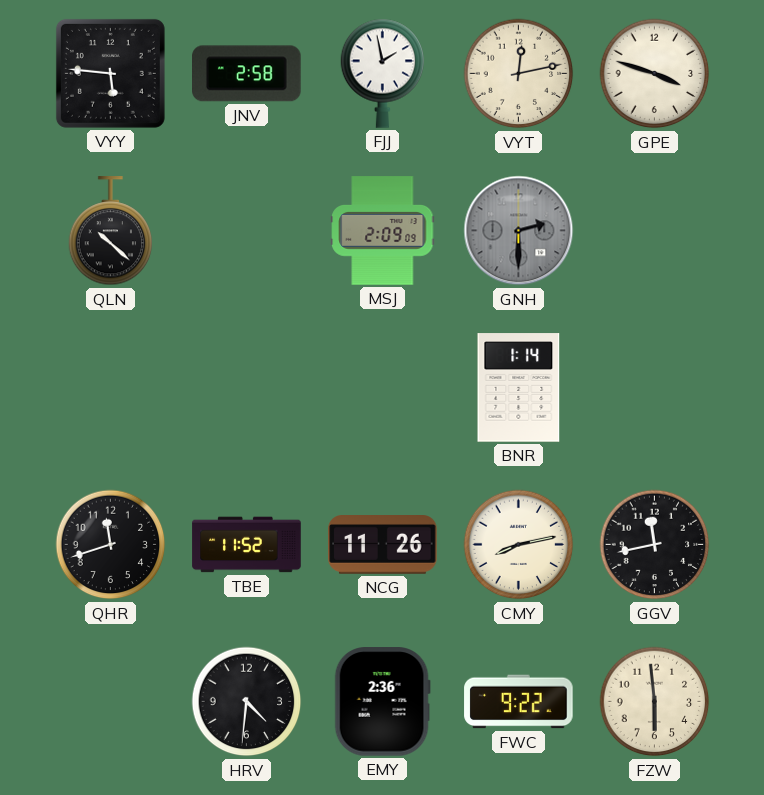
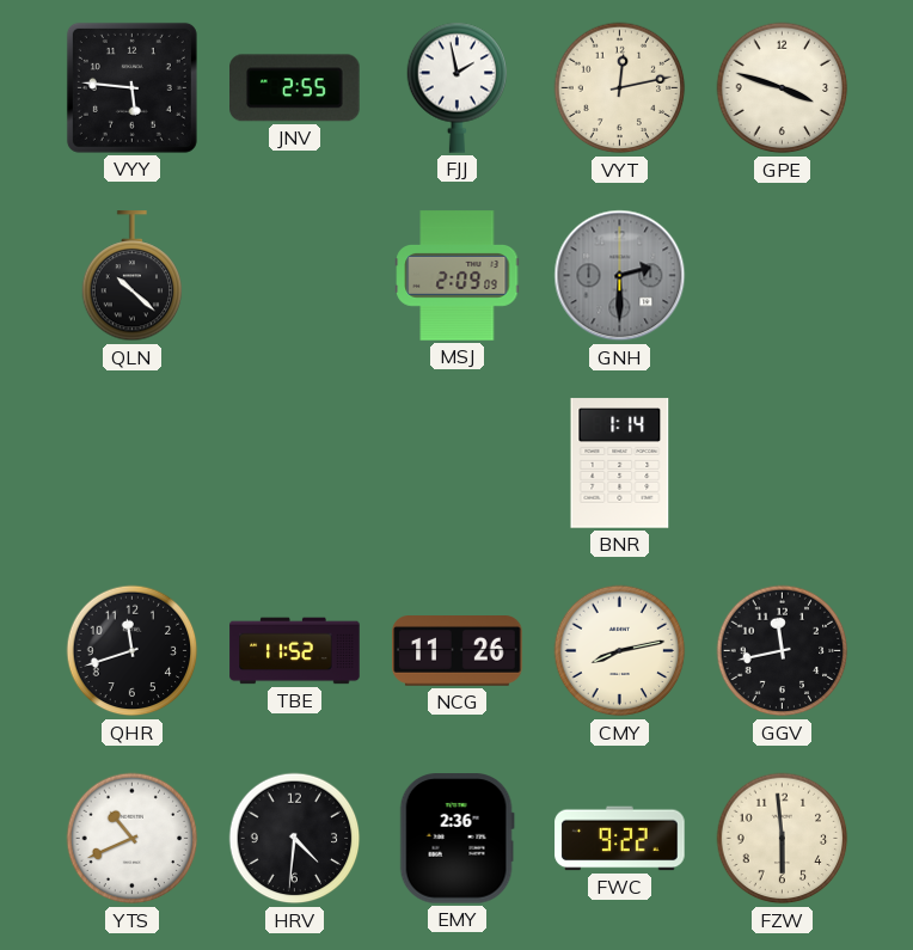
JNV: 2:58 -> 2:55
YTS: none -> 10:41
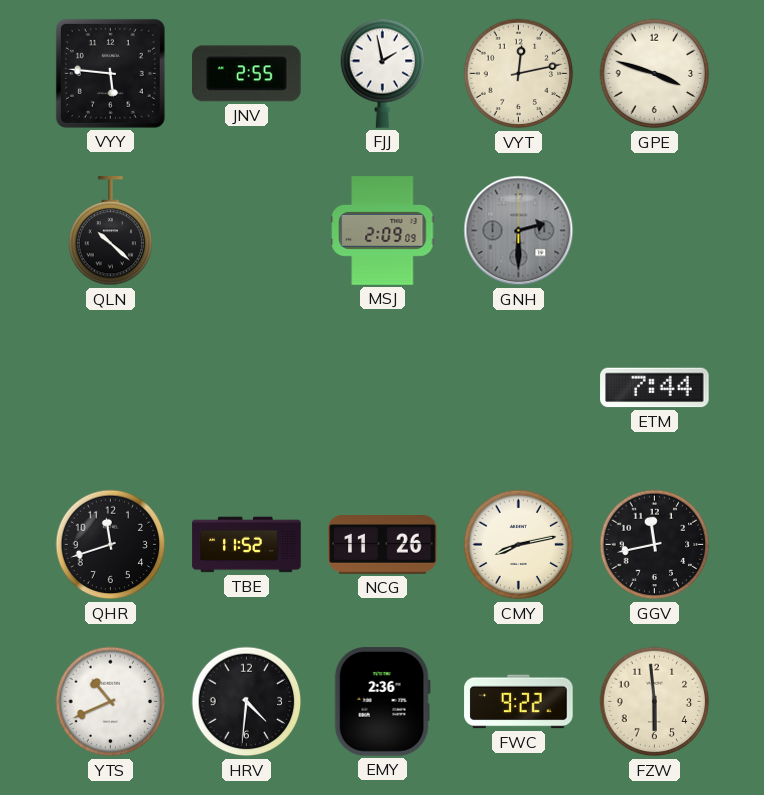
BNR: 1:14 -> none
ETM: none -> 7:44
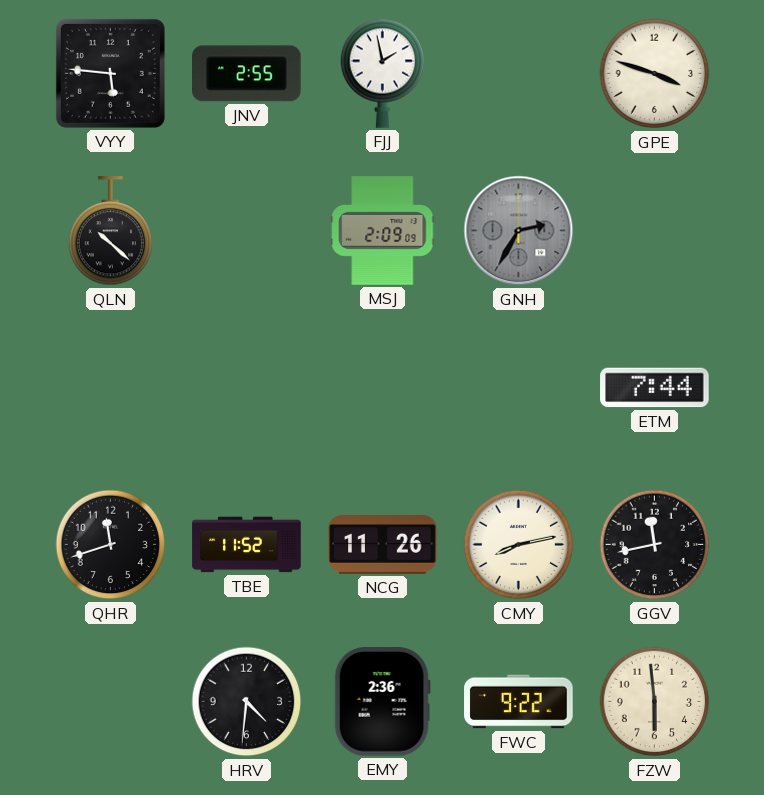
VYT: 12:13 -> none
GNH: 2:30 -> 2:35
YTS: 10:41 -> none
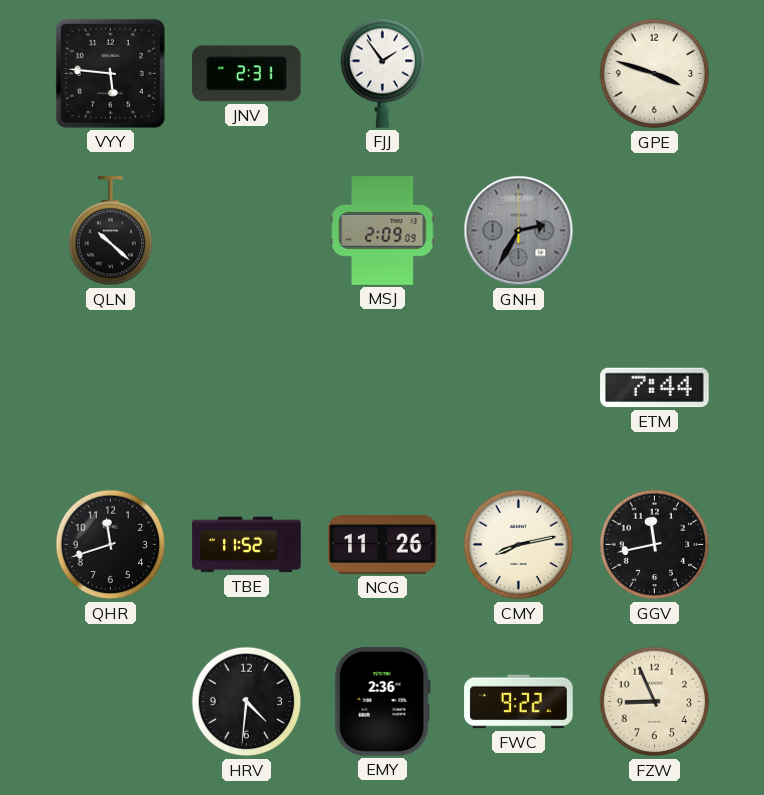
JNV: 2:55 -> 2:31
FJJ: 1:58 -> 1:54
FZW: 5:59 -> 8:56
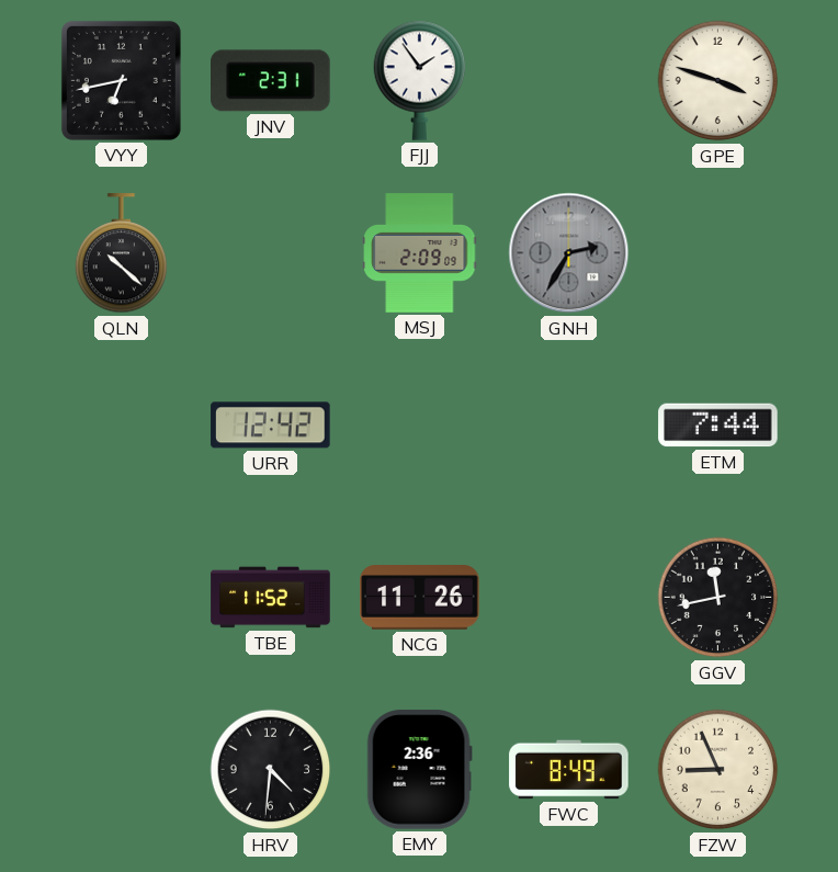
VYY: 5:46 -> 6:43
URR: none -> 12:42
QHR: 11:42 -> none
CMY: 8:13 -> none
FWC: 9:22 -> 8:49
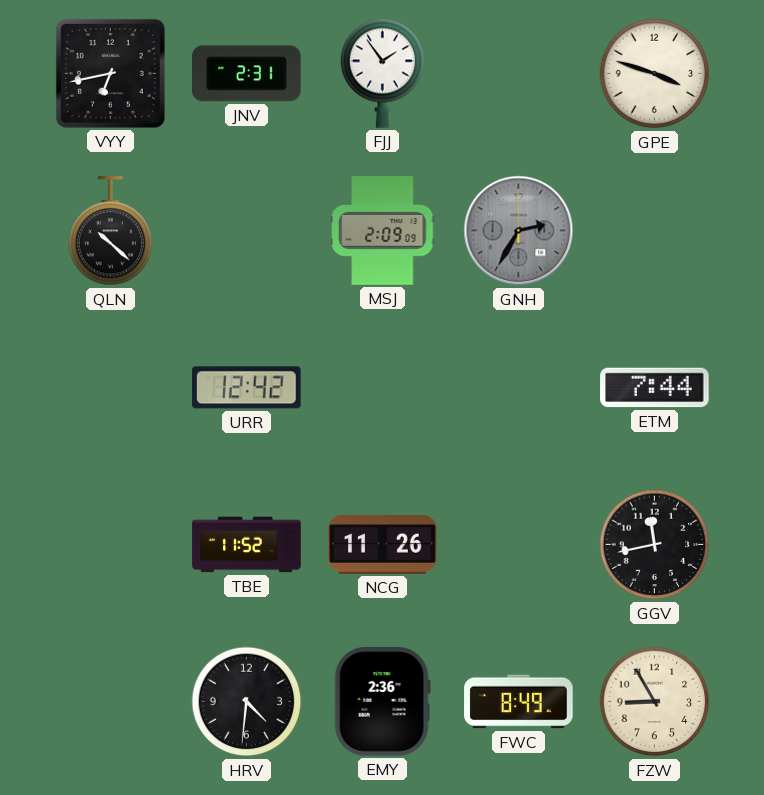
FZW: 8:56 -> 8:55
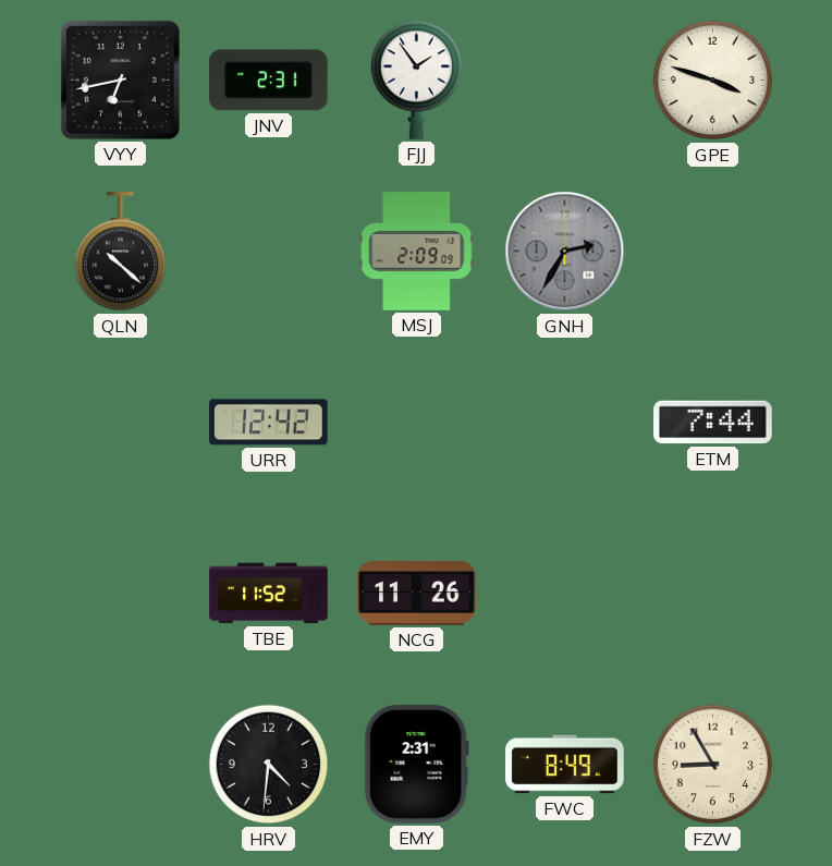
GGV: 11:43 -> none
EMY: 2:36 -> 2:31
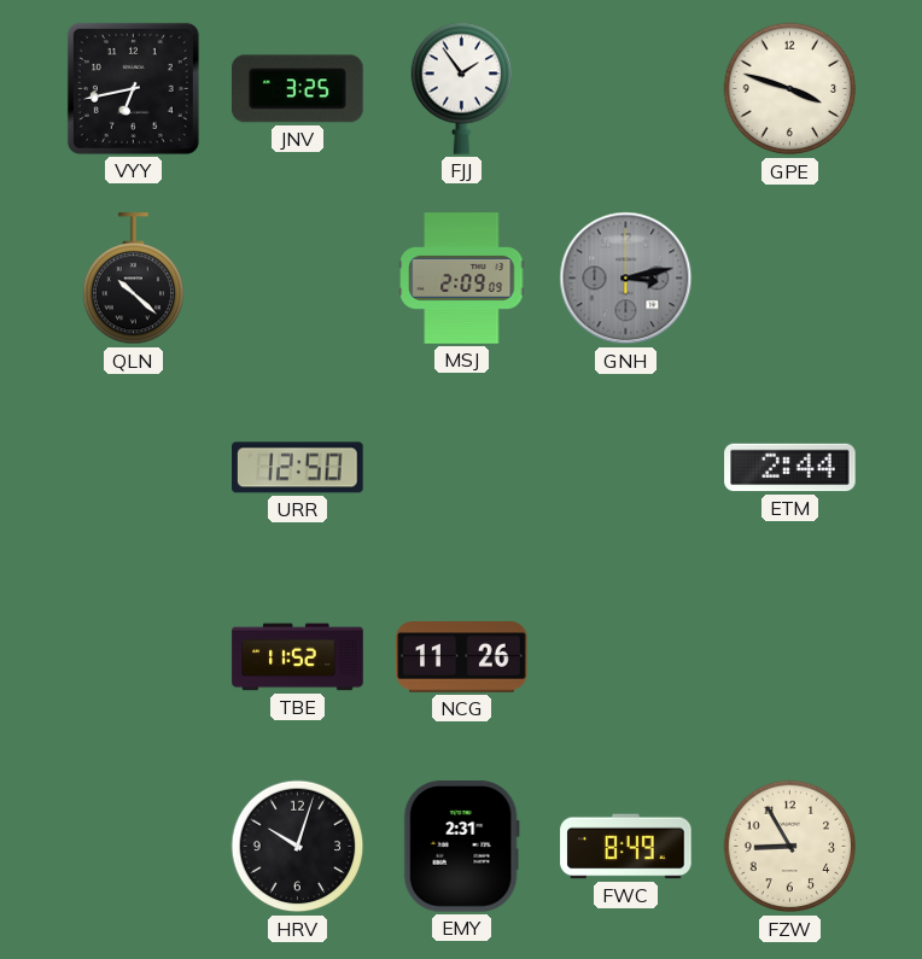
JNV: 2:31 -> 3:25
GNH: 2:35 -> 3:13
URR: 12:42 -> 12:50
ETM: 7:44 -> 2:44
HRV: 4:31 -> 10:03
